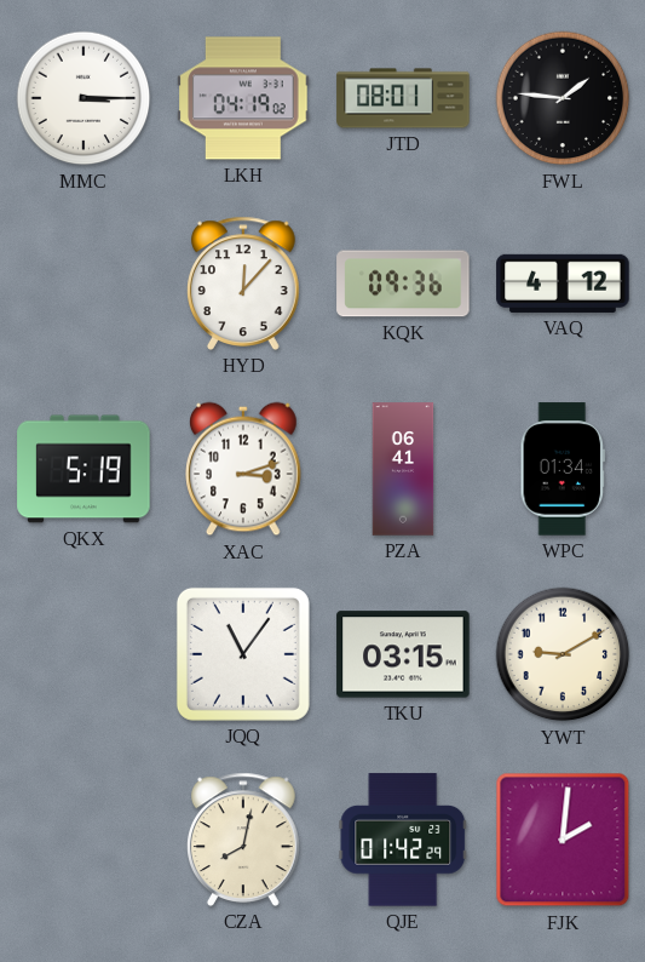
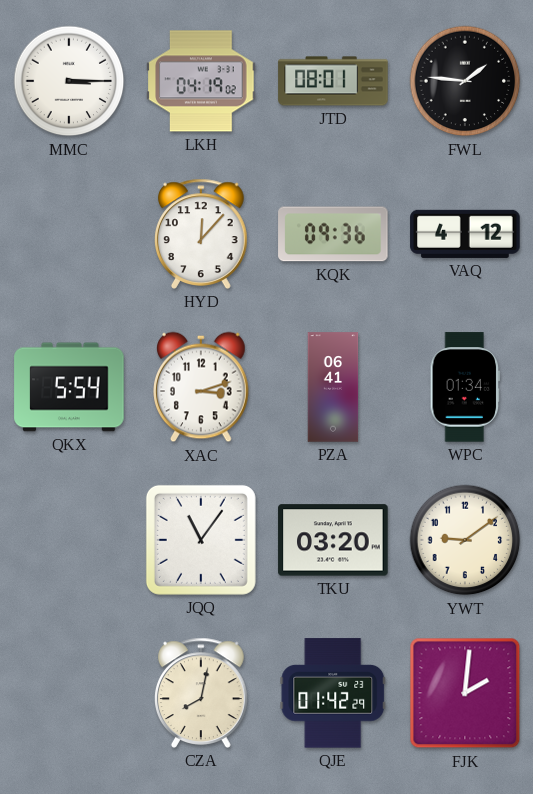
QKX: 5:19 -> 5:54
TKU: 03:15 -> 03:20
YWT: 9:10 -> 9:09
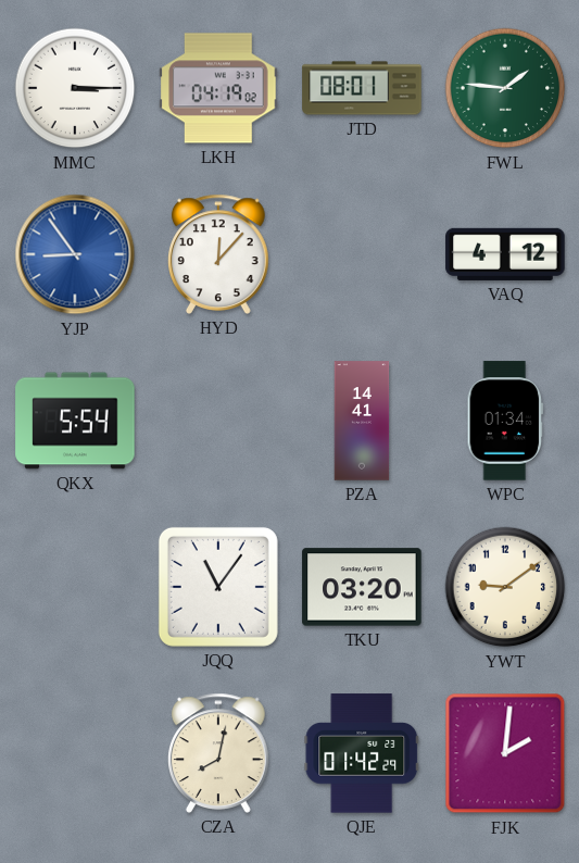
FWL dial: black -> green
YJP: none -> 8:54
KQK: 09:36 -> none
XAC: 3:12 -> none
PZA: 06:41 -> 14:41
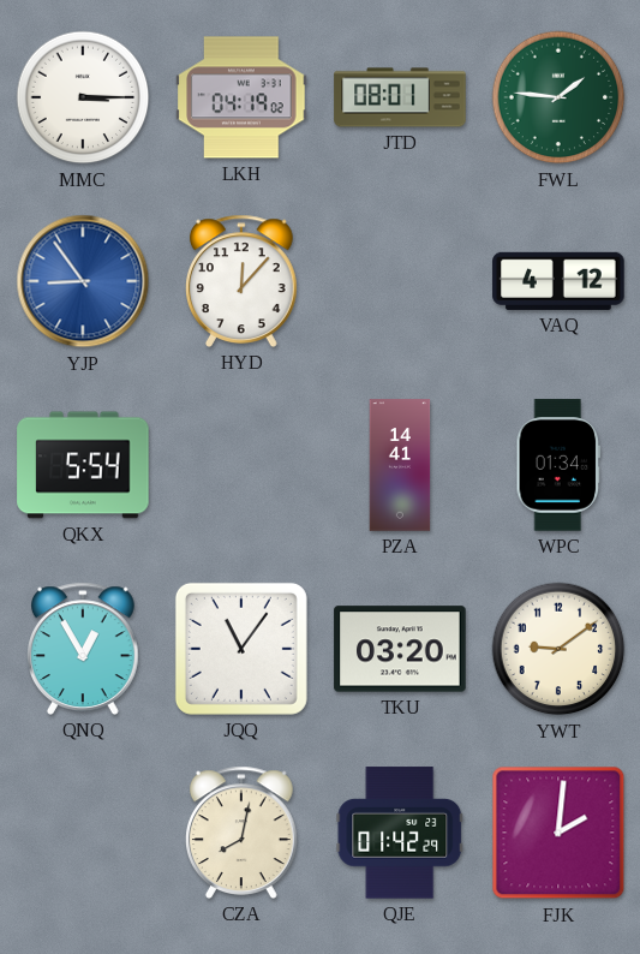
QNQ: none -> 12:55
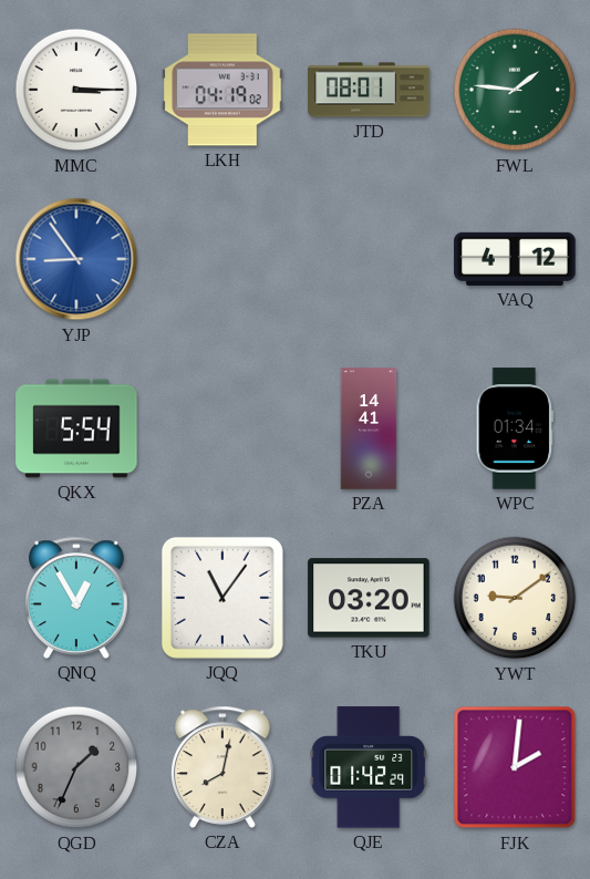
HYD: 12:07 -> none
QGD: none -> 1:34
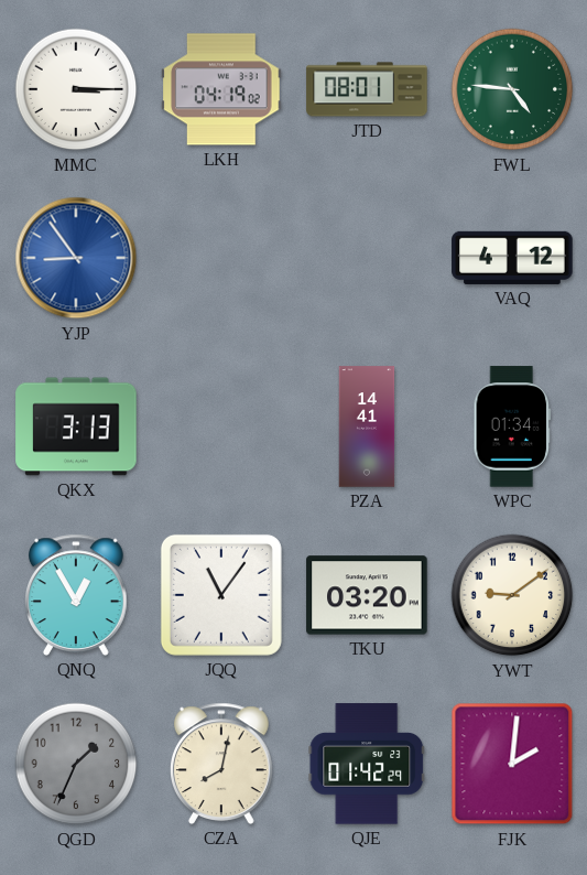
FWL: 1:46 -> 4:46
QKX: 5:54 -> 3:13
